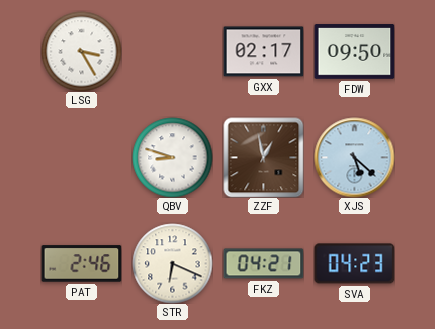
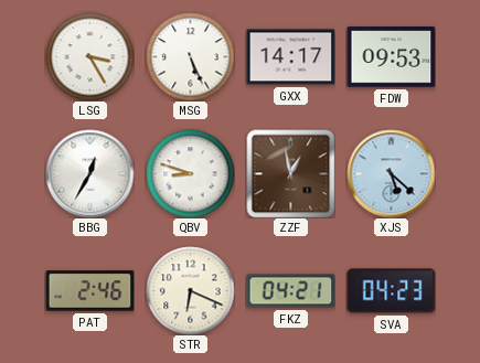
MSG: none -> 5:26
GXX: 02:17 -> 14:17
FDW: 09:50 -> 09:53
BBG: none -> 12:35
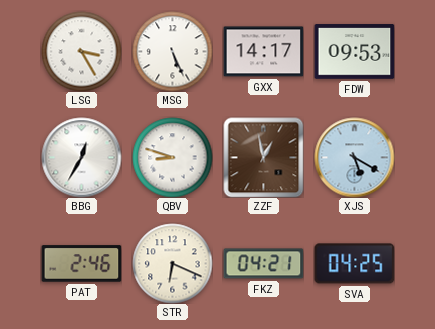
XJS: 5:22 -> 5:20
SVA: 04:23 -> 04:25
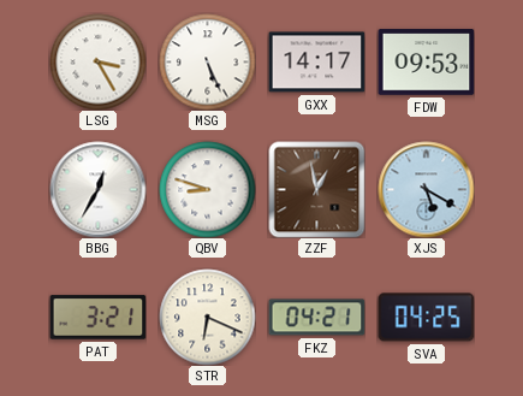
PAT: 2:46 -> 3:21
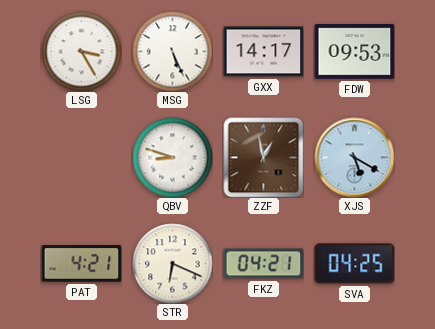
BBG: 12:35 -> none
PAT: 3:21 -> 4:21
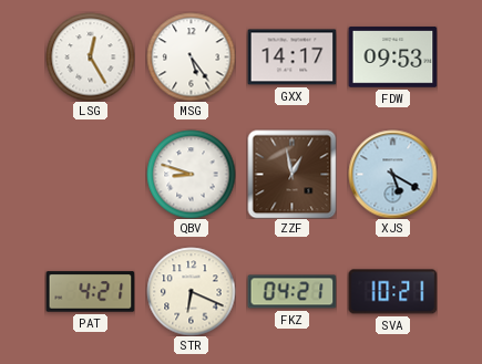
LSG: 3:25 -> 12:25
MSG: 5:26 -> 5:24
SVA: 04:25 -> 10:21
